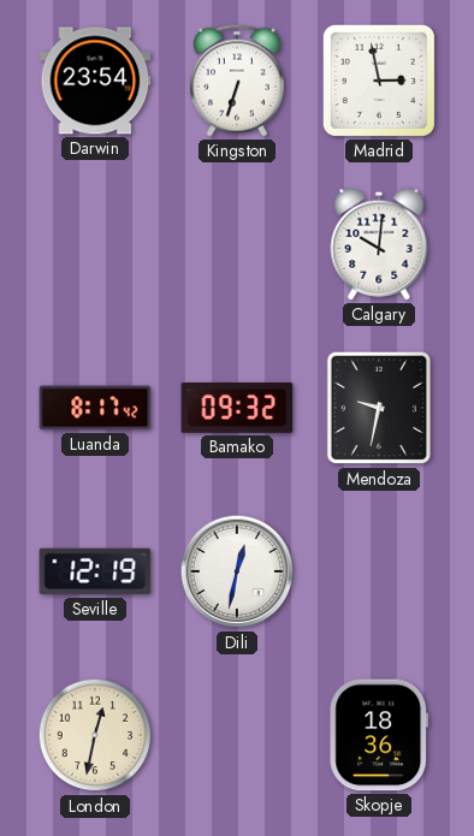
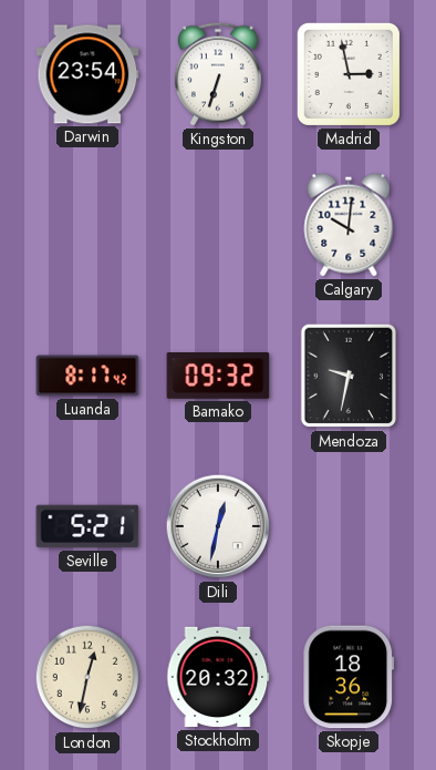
Seville: 12:19 -> 5:21
Stockholm: none -> 20:32
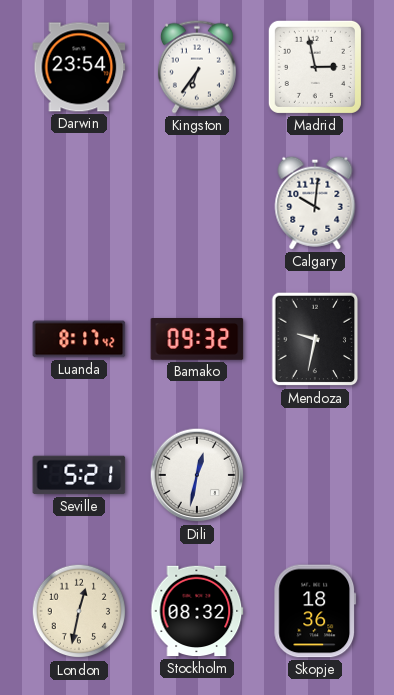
Kingston: 6:33 -> 6:36
Stockholm: 20:32 -> 08:32
